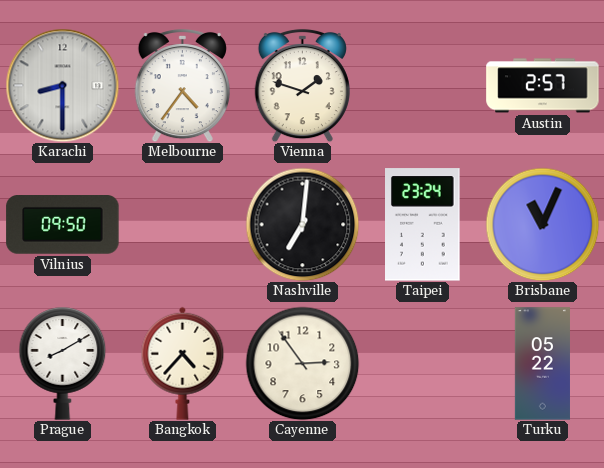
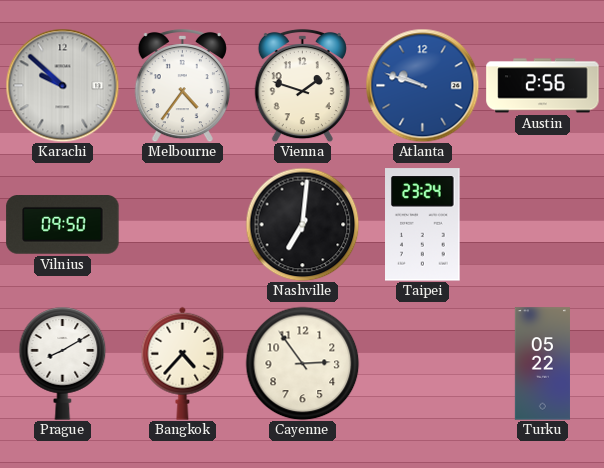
Karachi: 8:30 -> 9:52
Atlanta: none -> 9:48
Austin: 2:57 -> 2:56
Brisbane: 11:04 -> none
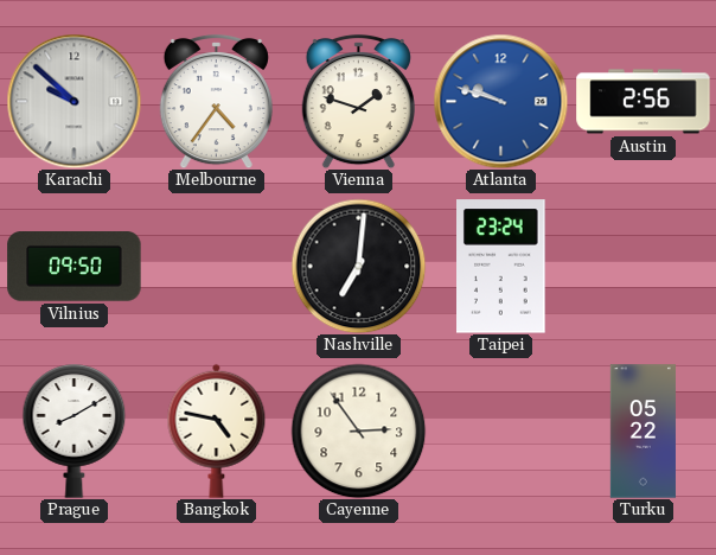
Bangkok: 4:37 -> 4:47
